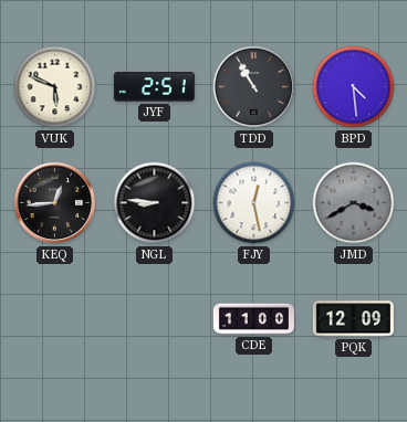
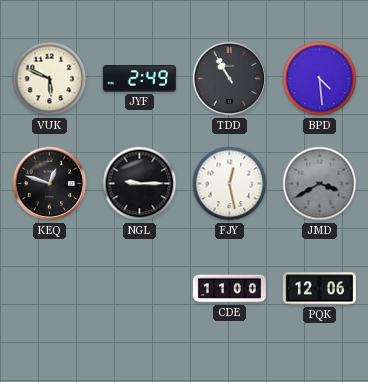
JYF: 2:51 -> 2:49
KEQ: 12:44 -> 12:48
NGL: 8:46 -> 9:15
PQK: 12:09 -> 12:06
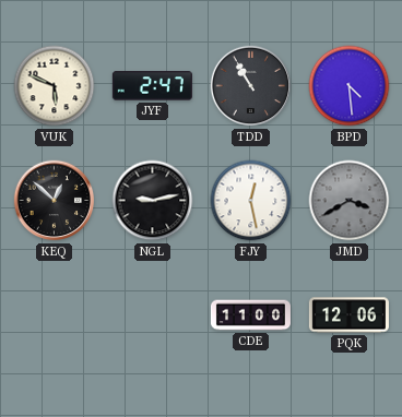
JYF: 2:49 -> 2:47
KEQ: 12:48 -> 12:52
NGL: 9:15 -> 9:13
